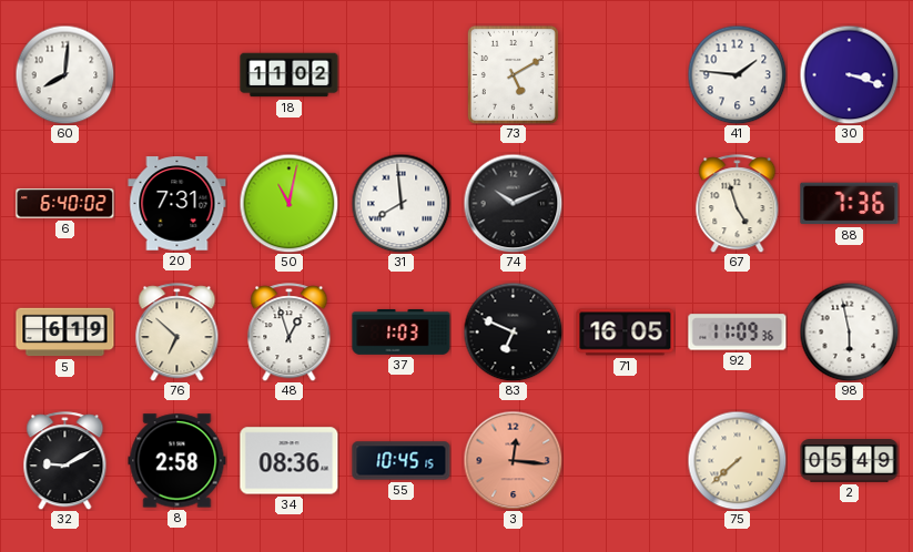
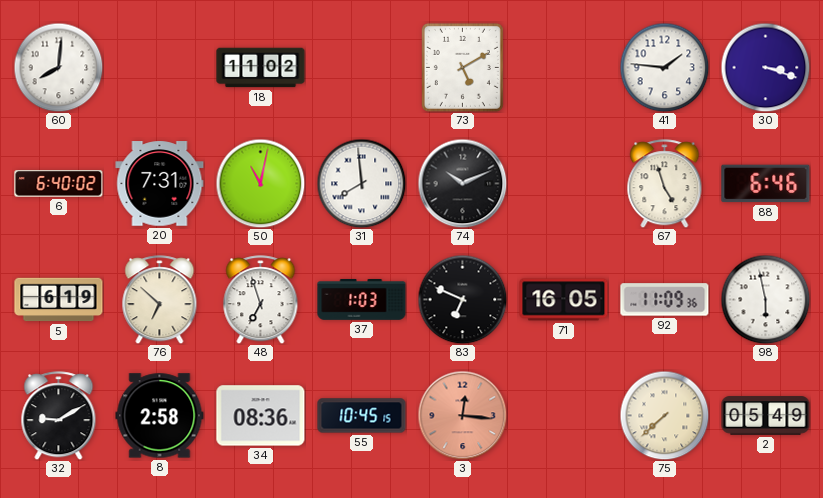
88: 7:36 -> 6:46
48: 12:57 -> 6:57
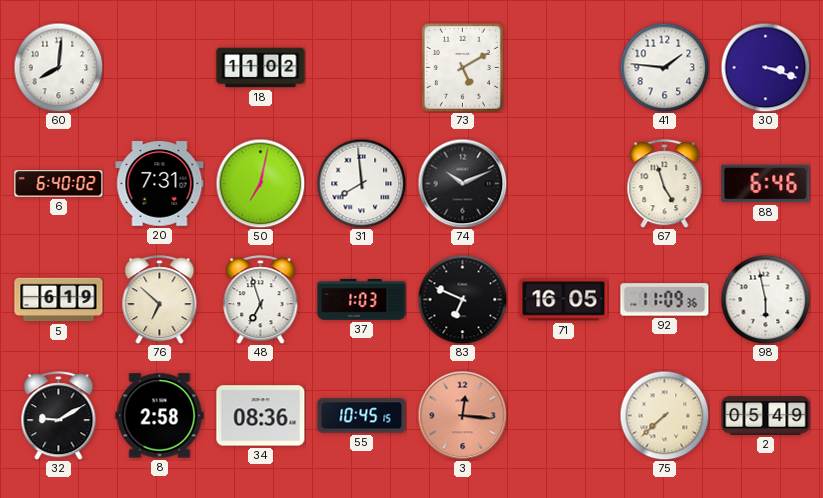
50: 11:02 -> 7:02
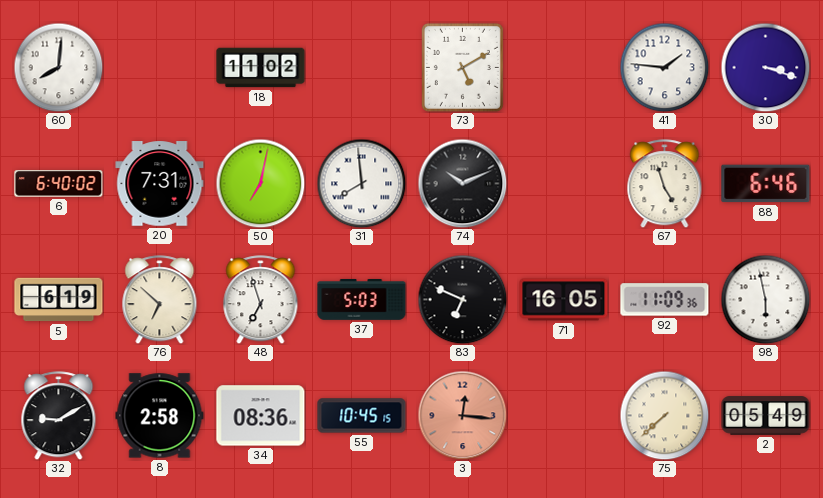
37: 1:03 -> 5:03
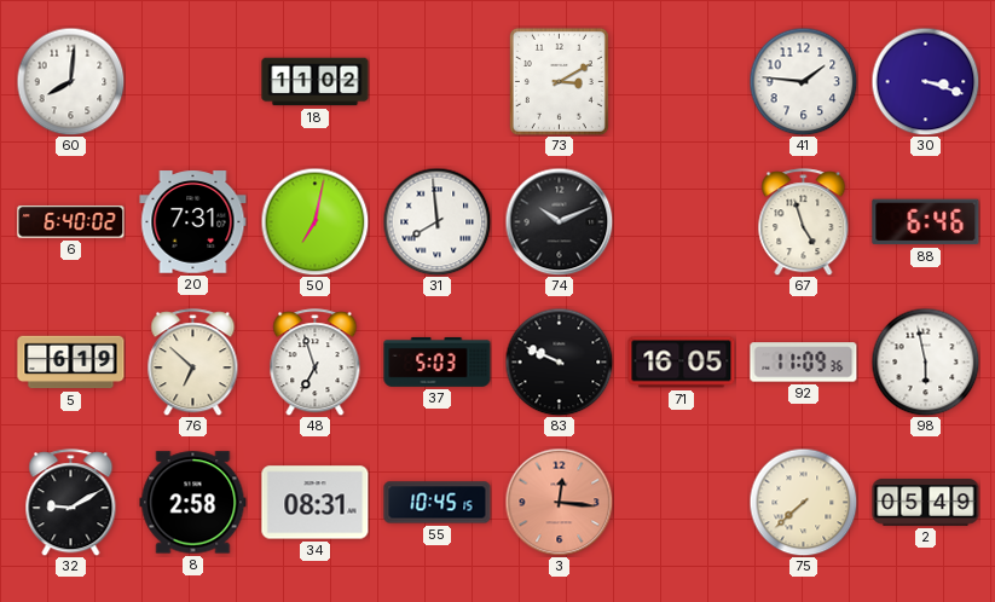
73: 5:10 -> 3:10
83: 6:49 -> 9:49
34: 08:36 -> 08:31
